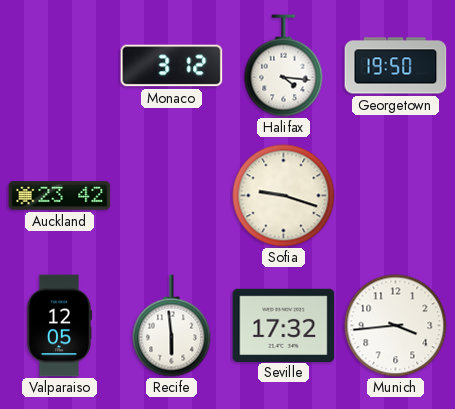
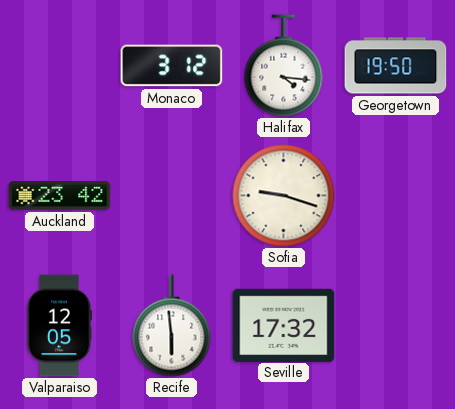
Munich: 3:44 -> none
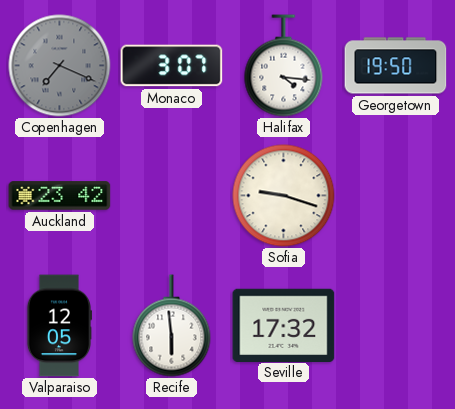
Copenhagen: none -> 7:19
Monaco: 3:12 -> 3:07
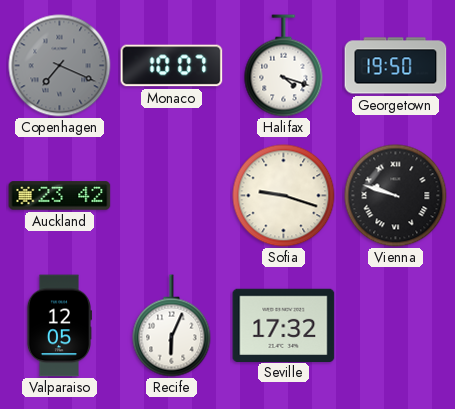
Monaco: 3:07 -> 10:07
Halifax: 4:16 -> 4:18
Vienna: none -> 9:48
Recife: 5:59 -> 6:04
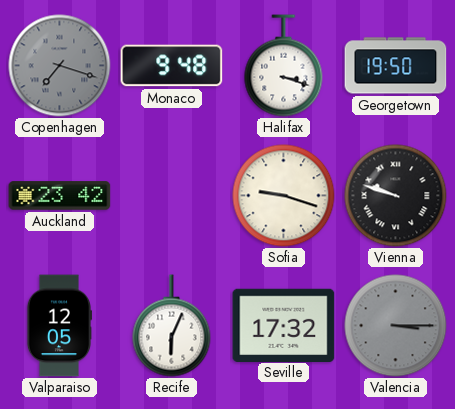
Copenhagen: 7:19 -> 7:18
Monaco: 10:07 -> 9:48
Halifax: 4:18 -> 3:18
Valencia: none -> 3:15
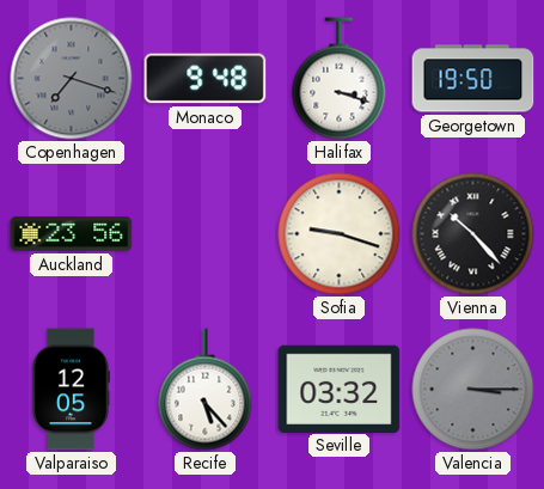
Auckland: 23:42 -> 23:56
Vienna: 9:48 -> 10:23
Recife: 6:04 -> 5:23
Seville: 17:32 -> 03:32
